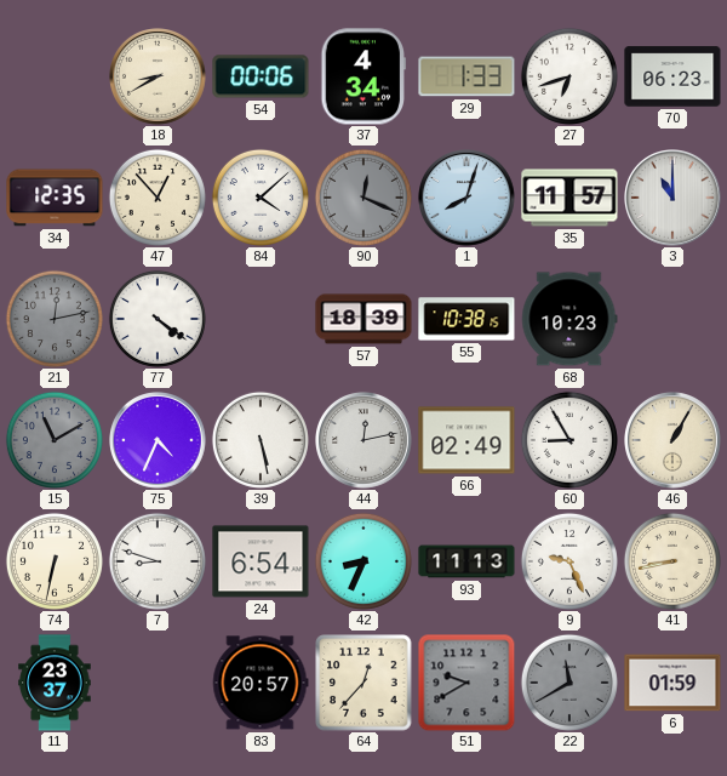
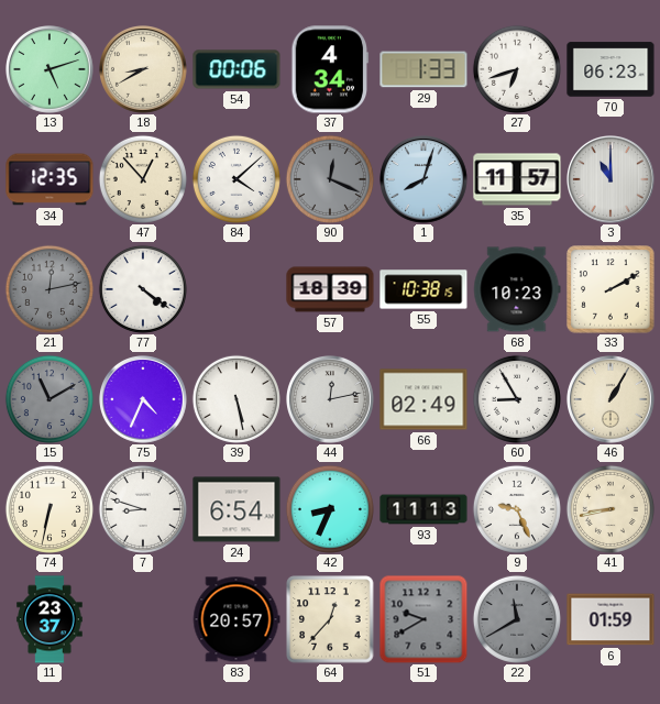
13: none -> 5:12
33: none -> 2:10
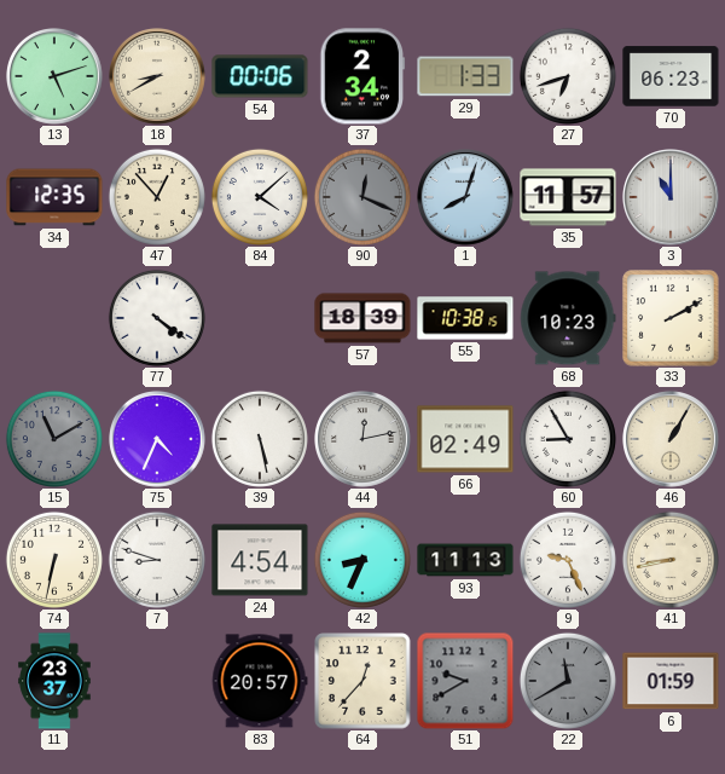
37: 4:34 -> 2:34
21: 12:13 -> none
24: 6:54 -> 4:54
